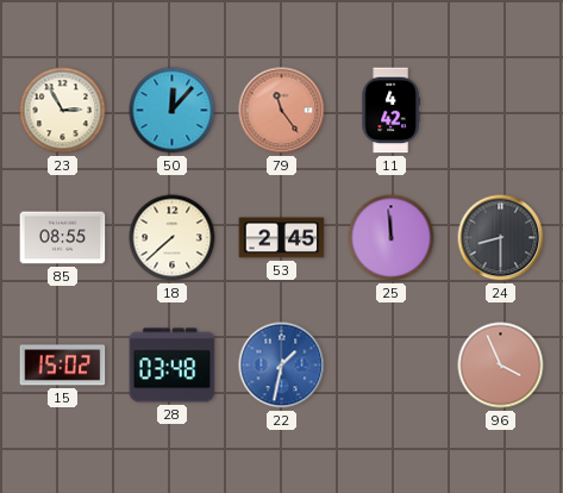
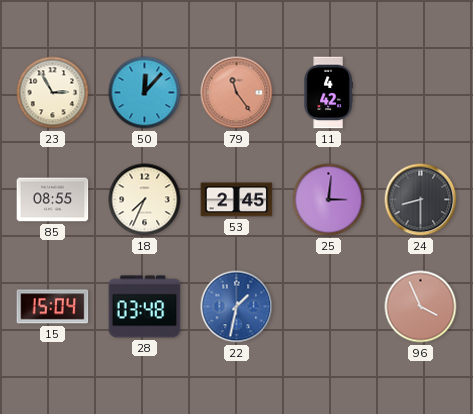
18: 7:38 -> 7:34
25: 11:59 -> 3:01
15: 15:02 -> 15:04
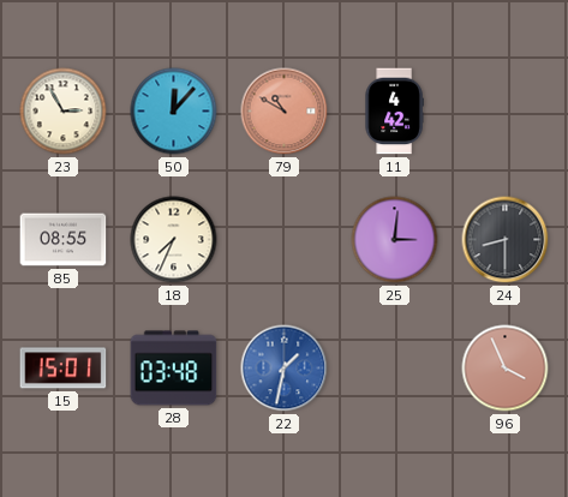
79: 11:24 -> 10:50
53: 2:45 -> none
15: 15:04 -> 15:01
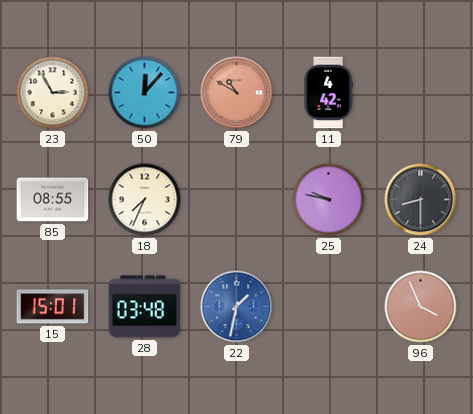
25: 3:01 -> 9:47
